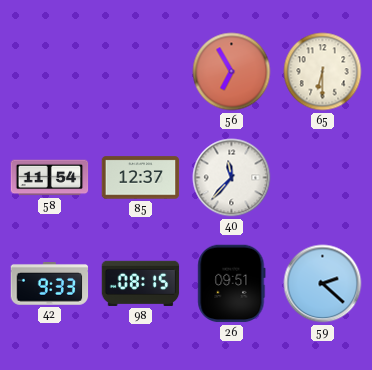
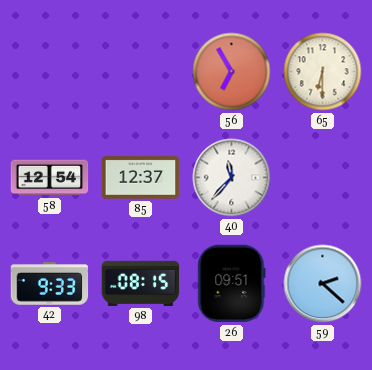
58: 11:54 -> 12:54
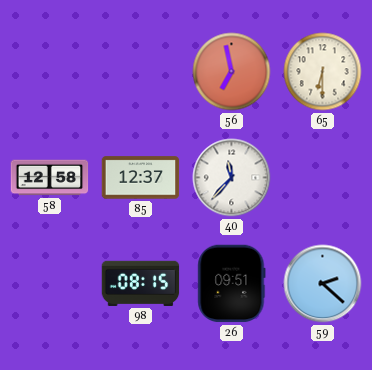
56: 6:55 -> 6:58
58: 12:54 -> 12:58
42: 9:33 -> none
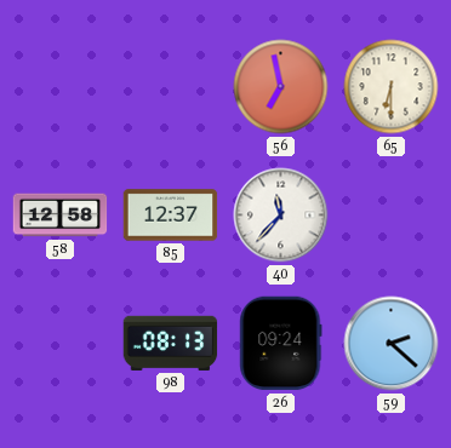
98: 08:15 -> 08:13
26: 09:51 -> 09:24
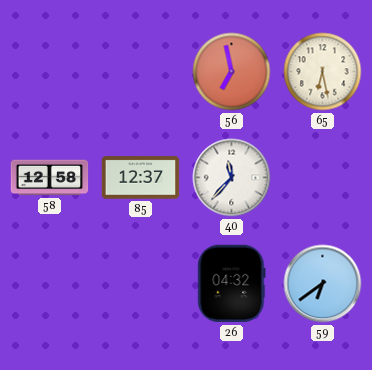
65: 6:30 -> 6:28
98: 08:13 -> none
26: 09:24 -> 04:32
59: 2:22 -> 6:39
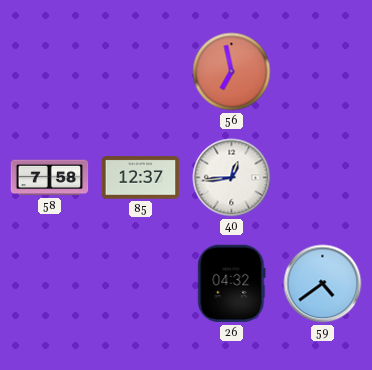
65: 6:28 -> none
58: 12:58 -> 7:58
40: 11:37 -> 12:44
59: 6:39 -> 4:39
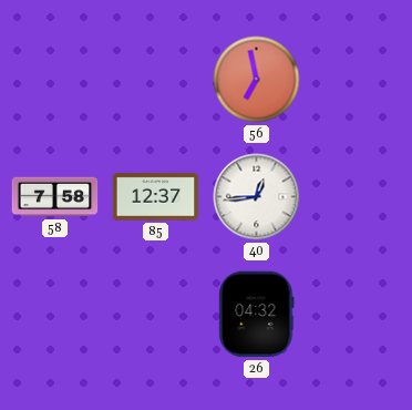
59: 4:39 -> none
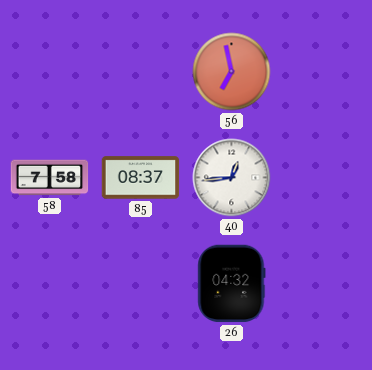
85: 12:37 -> 08:37
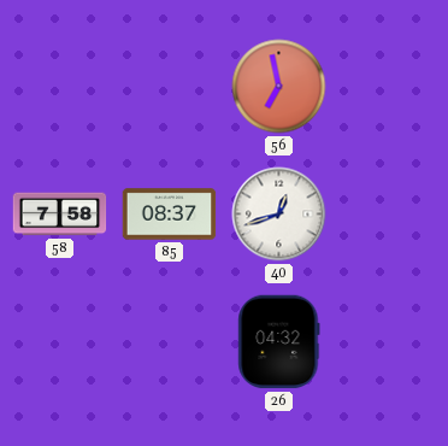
40: 12:44 -> 12:42
